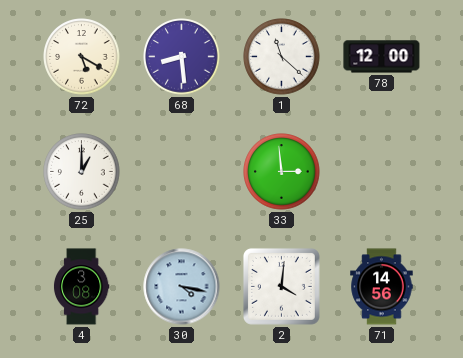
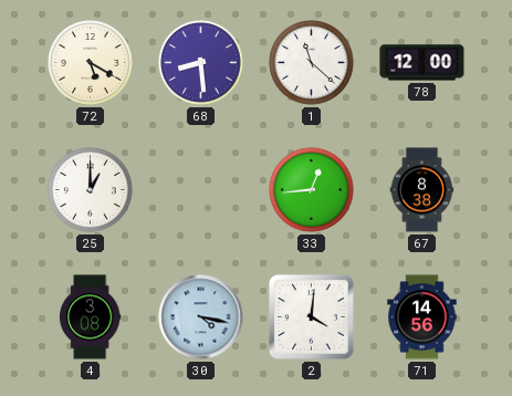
33: 2:59 -> 12:44
67: none -> 8:38
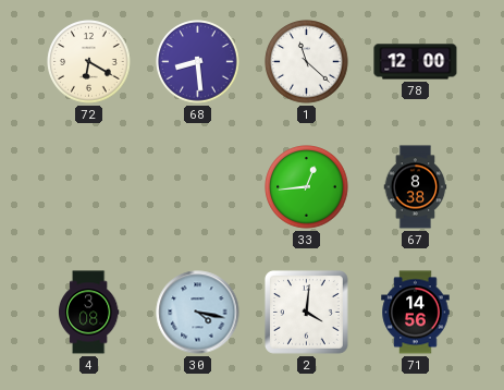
72: 5:20 -> 6:20
25: 1:00 -> none
